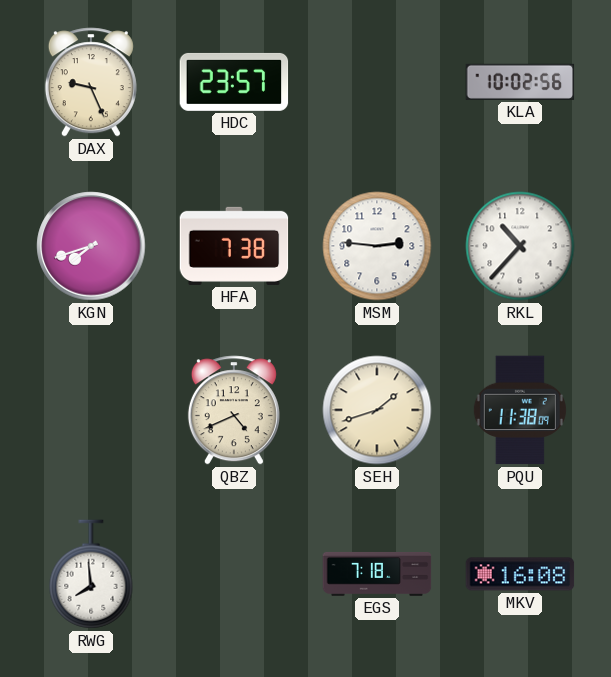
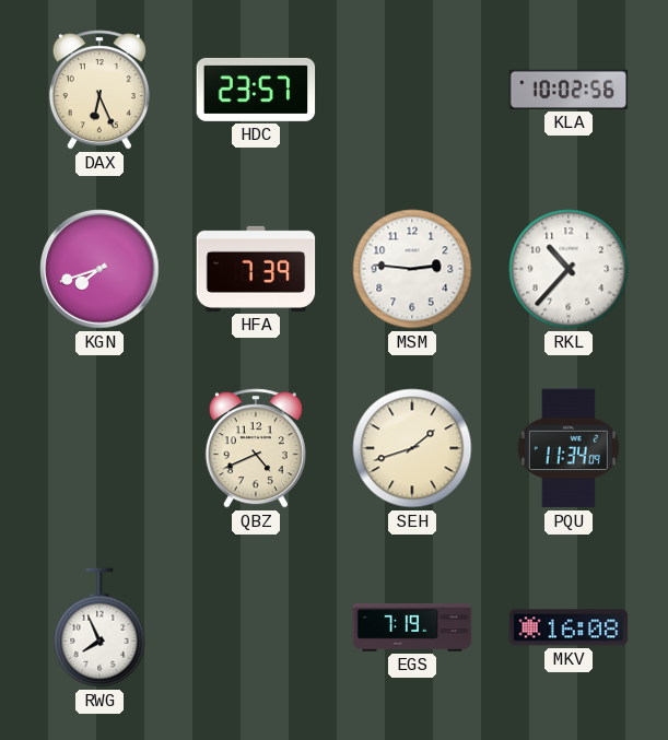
DAX: 9:26 -> 6:26
HFA: 7:38 -> 7:39
PQU: 11:38 -> 11:34
RWG: 7:59 -> 7:56
EGS: 7:18 -> 7:19
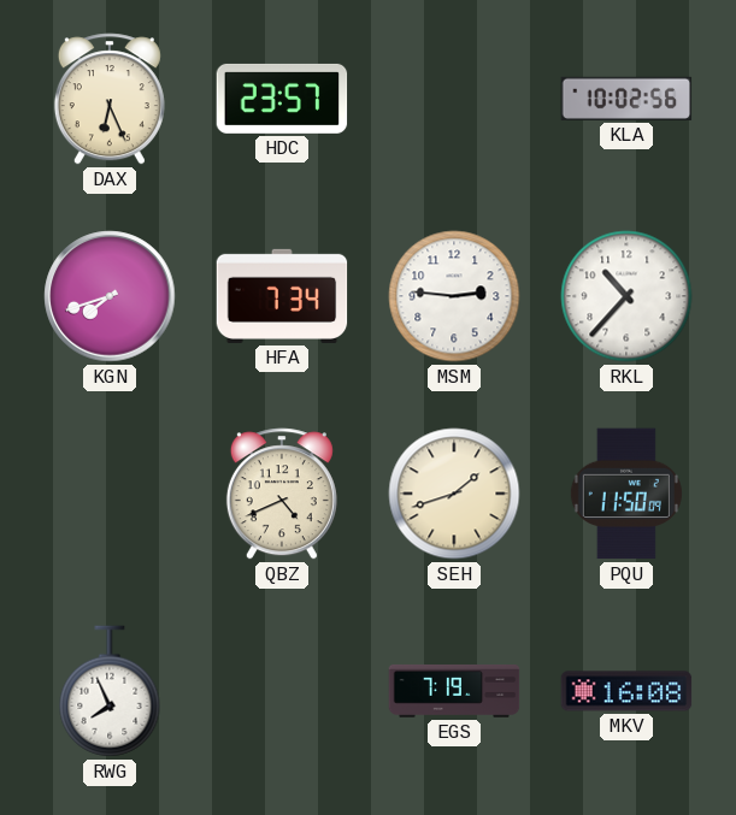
HFA: 7:39 -> 7:34
PQU: 11:34 -> 11:50
